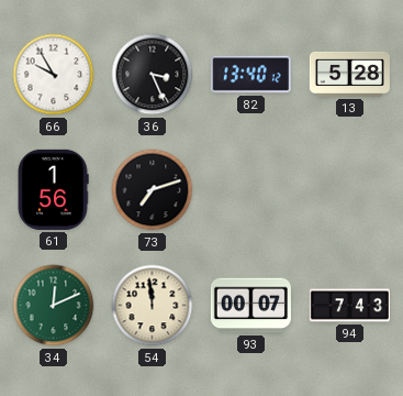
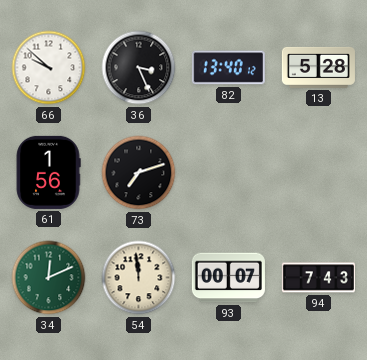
66: 9:55 -> 9:52
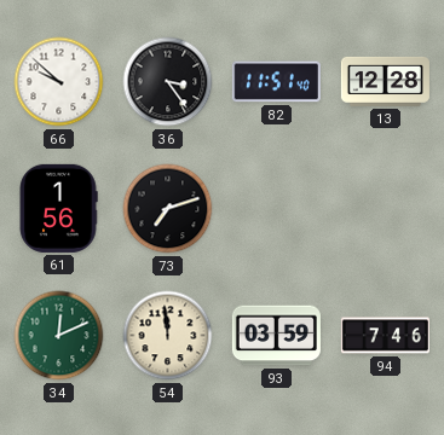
36: 3:26 -> 3:24
82: 13:40 -> 11:51
13: 5:28 -> 12:28
93: 00:07 -> 03:59
94: 7:43 -> 7:46
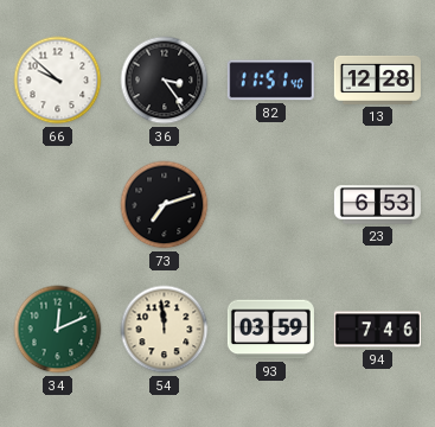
61: 1:56 -> none
23: none -> 6:53
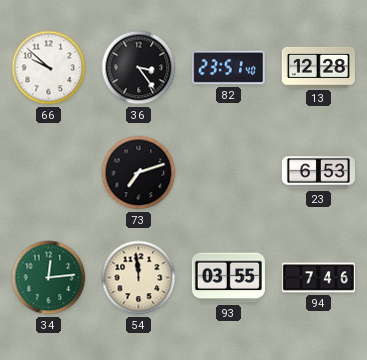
82: 11:51 -> 23:51
34: 12:11 -> 12:14
93: 03:59 -> 03:55
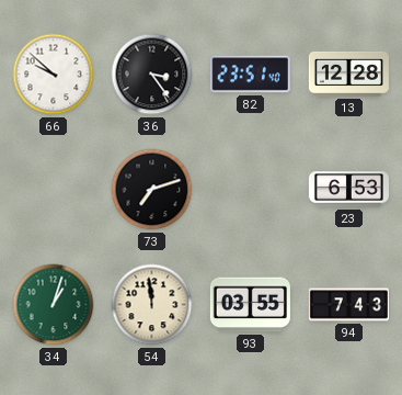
34: 12:14 -> 1:03
94: 7:46 -> 7:43
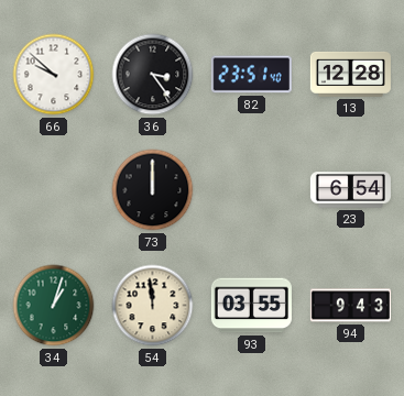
73: 7:12 -> 12:00
23: 6:53 -> 6:54
94: 7:43 -> 9:43
